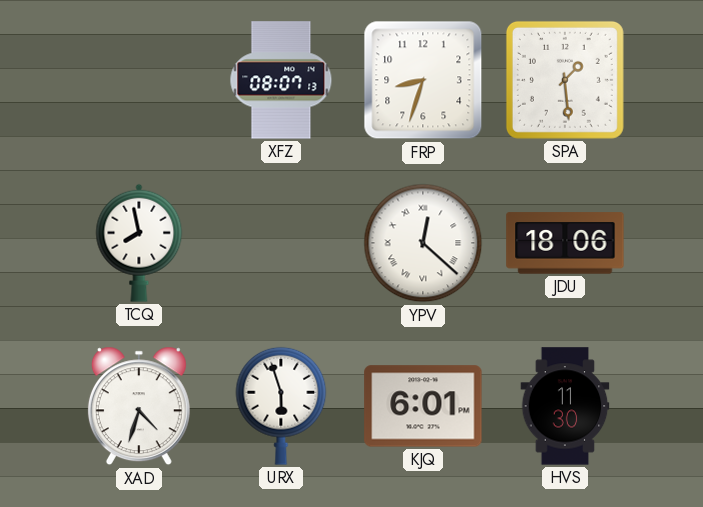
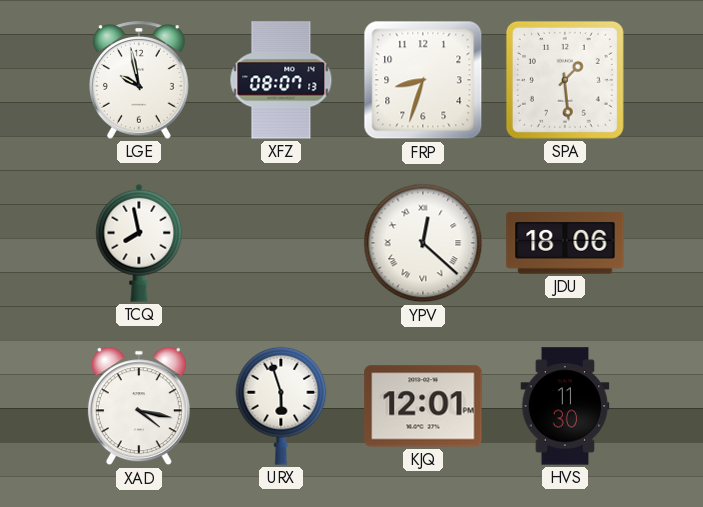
LGE: none -> 9:58
XAD: 4:33 -> 4:17
KJQ: 6:01 -> 12:01
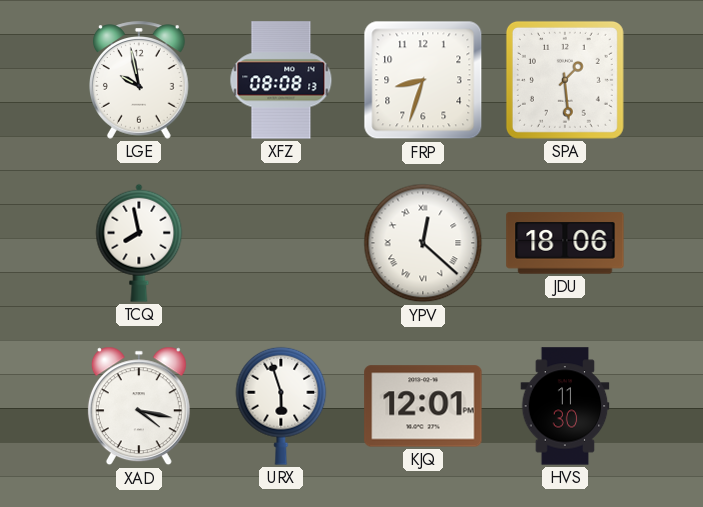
XFZ: 08:07 -> 08:08
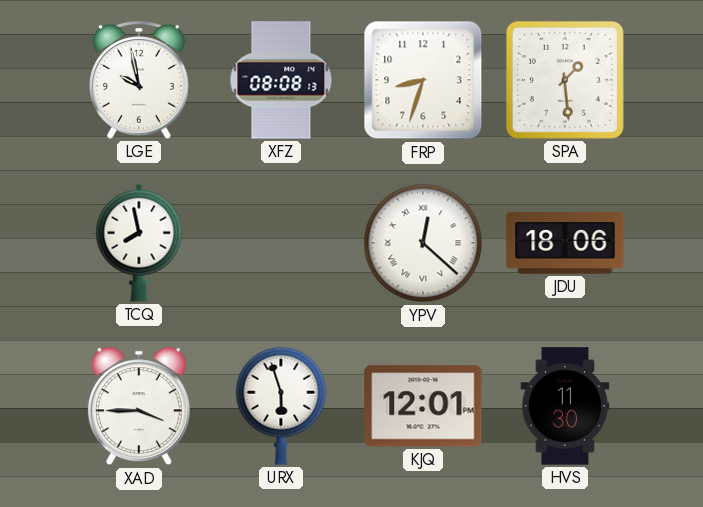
XAD: 4:17 -> 3:45
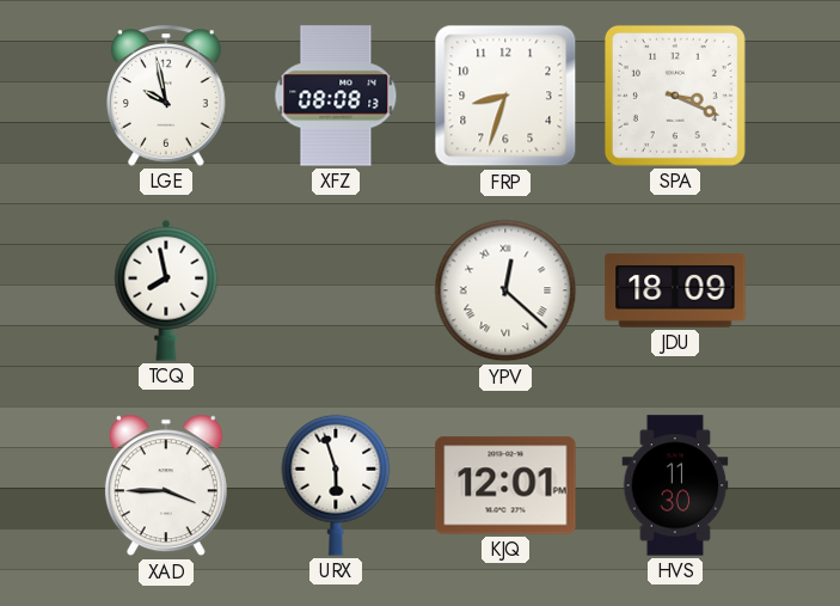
SPA: 1:29 -> 3:19
JDU: 18:06 -> 18:09
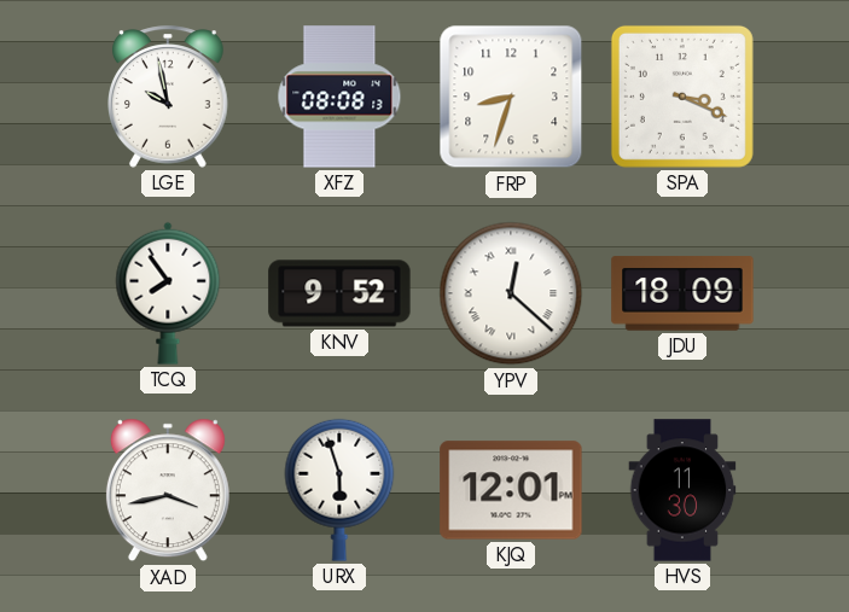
TCQ: 7:58 -> 7:54
KNV: none -> 9:52
XAD: 3:45 -> 3:43
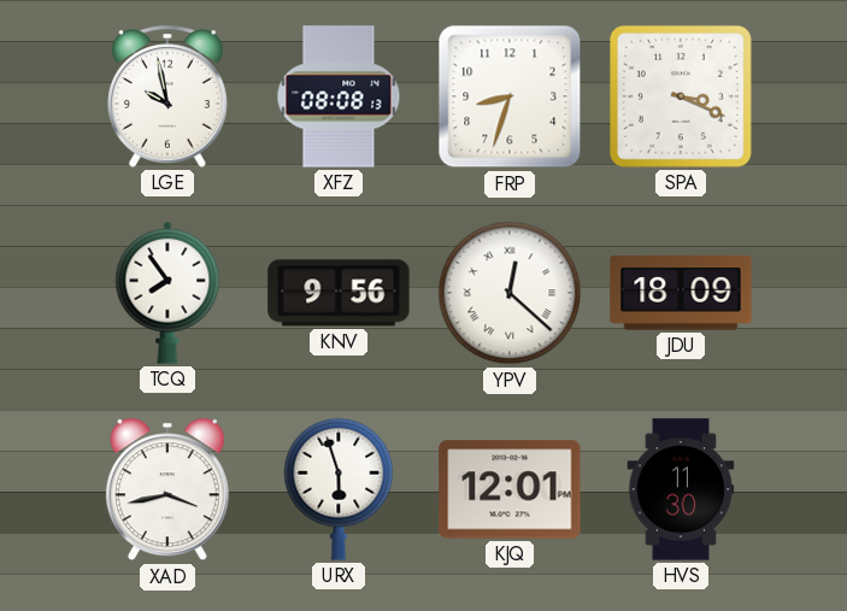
KNV: 9:52 -> 9:56
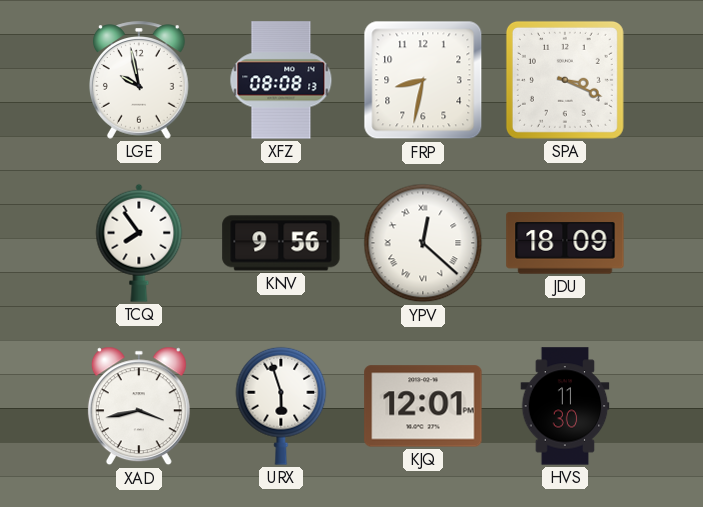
FRP: 8:33 -> 8:32
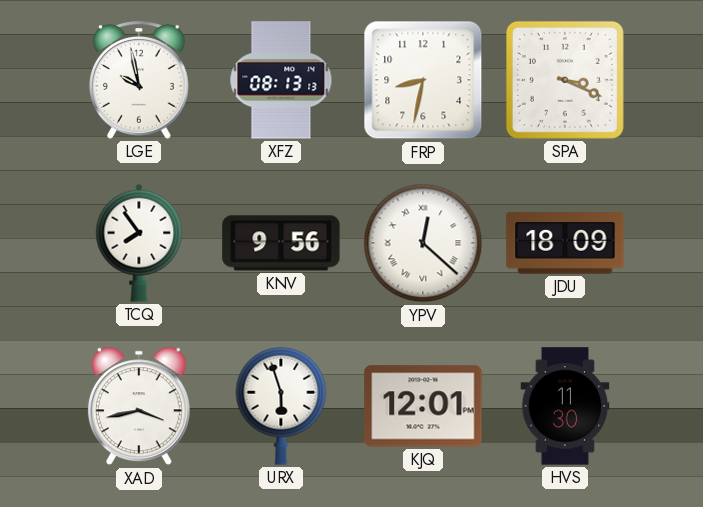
XFZ: 08:08 -> 08:13
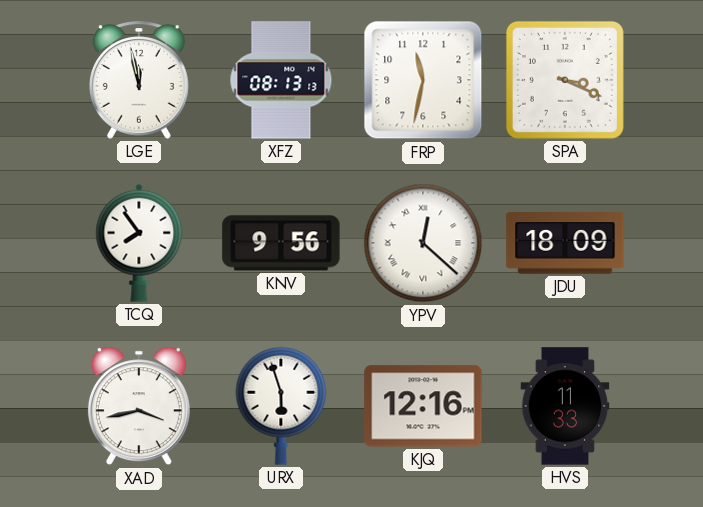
LGE: 9:58 -> 11:58
FRP: 8:32 -> 11:32
KJQ: 12:01 -> 12:16
HVS: 11:30 -> 11:33
